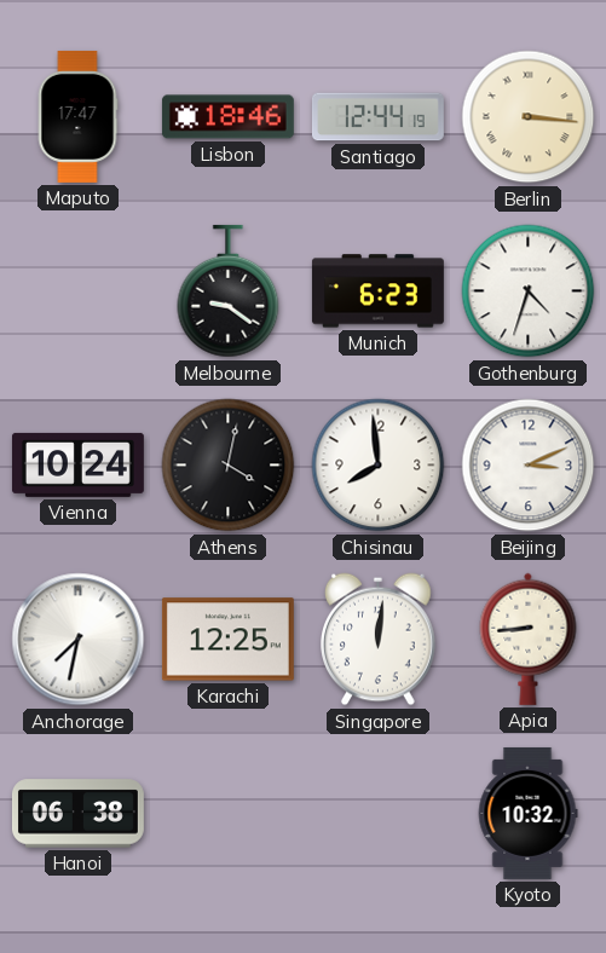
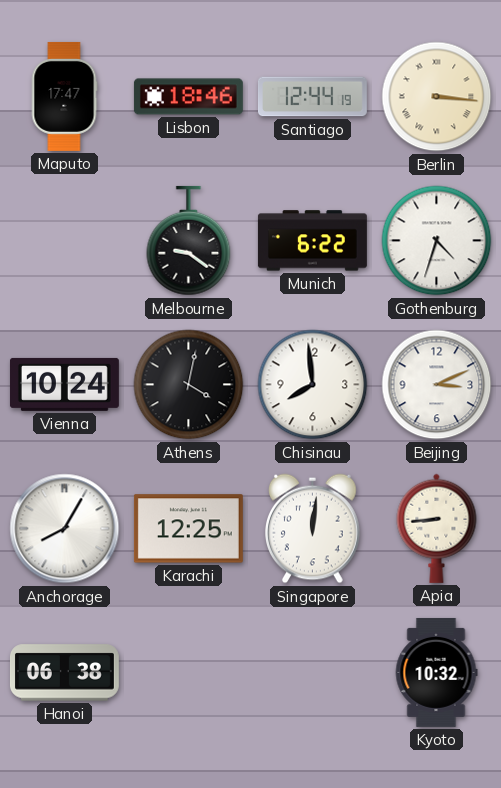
Munich: 6:23 -> 6:22
Anchorage: 7:32 -> 8:05
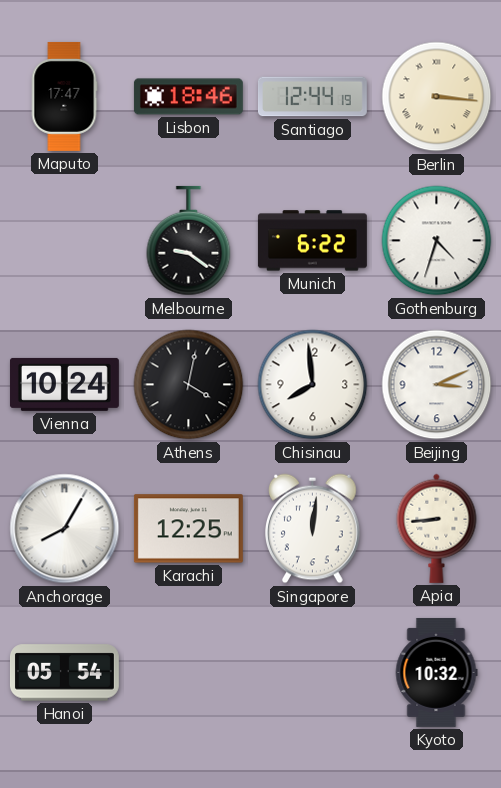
Hanoi: 06:38 -> 05:54
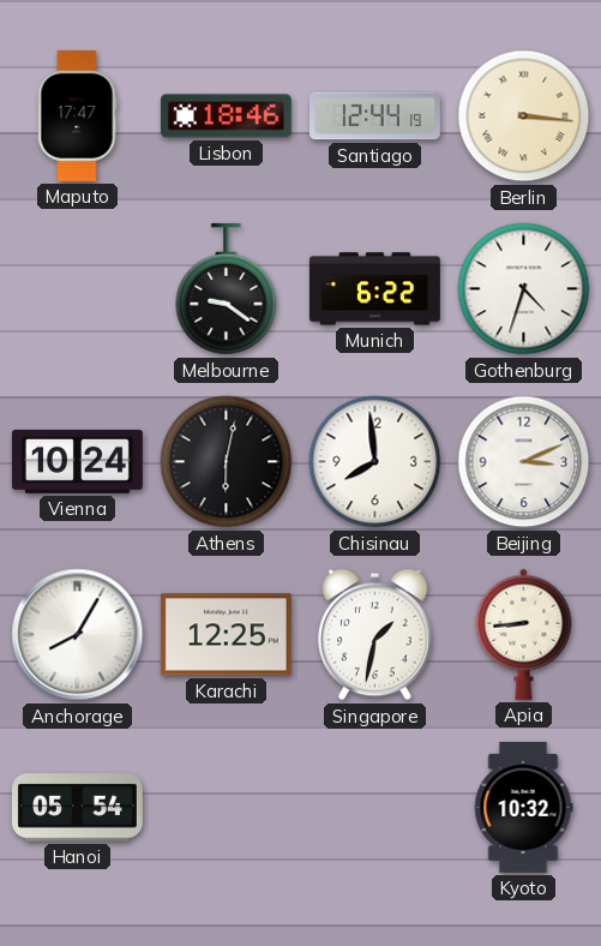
Athens: 4:02 -> 6:02
Singapore: 12:01 -> 1:32
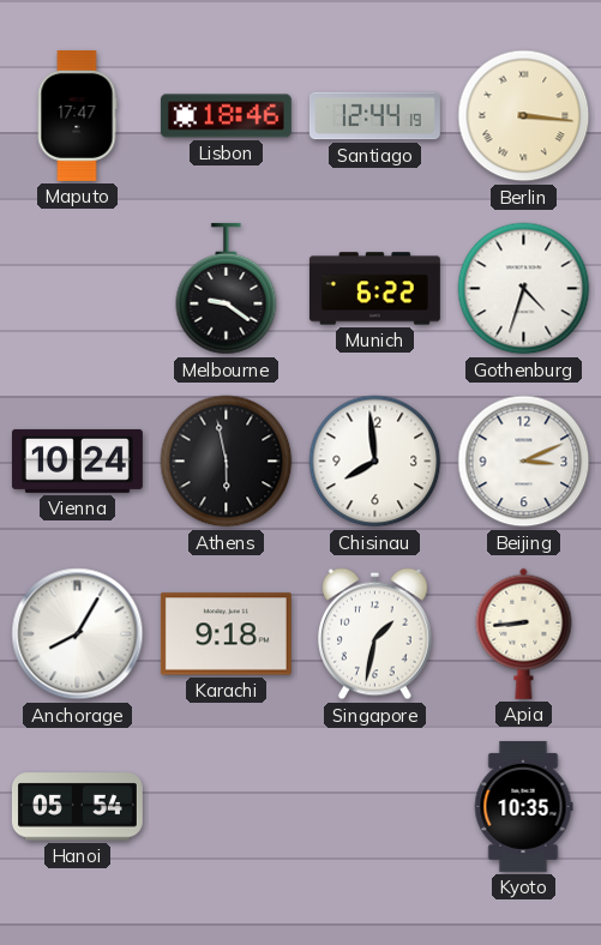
Athens: 6:02 -> 5:58
Karachi: 12:25 -> 9:18
Kyoto: 10:32 -> 10:35
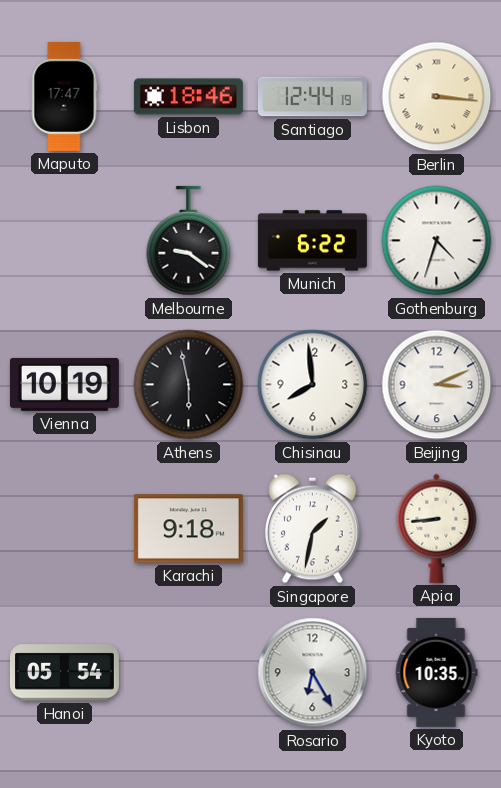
Vienna: 10:24 -> 10:19
Anchorage: 8:05 -> none
Rosario: none -> 6:25
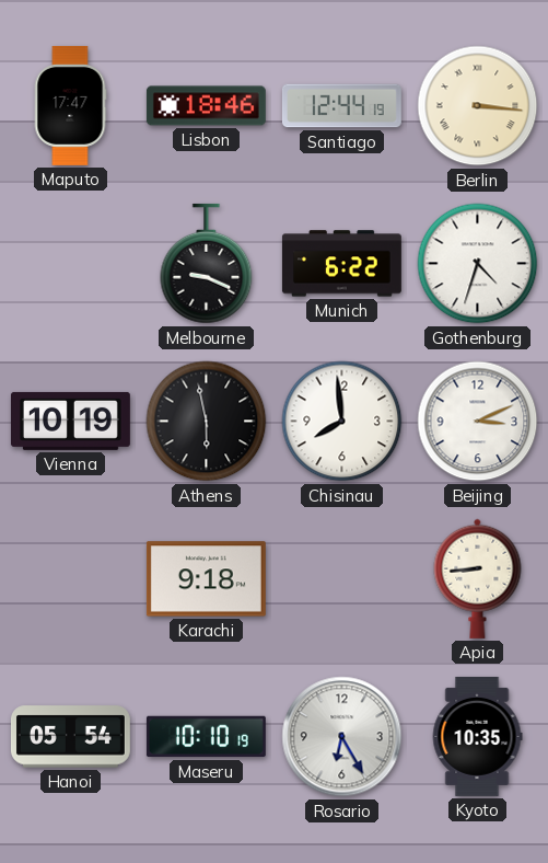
Melbourne: 9:21 -> 9:19
Singapore: 1:32 -> none
Maseru: none -> 10:10
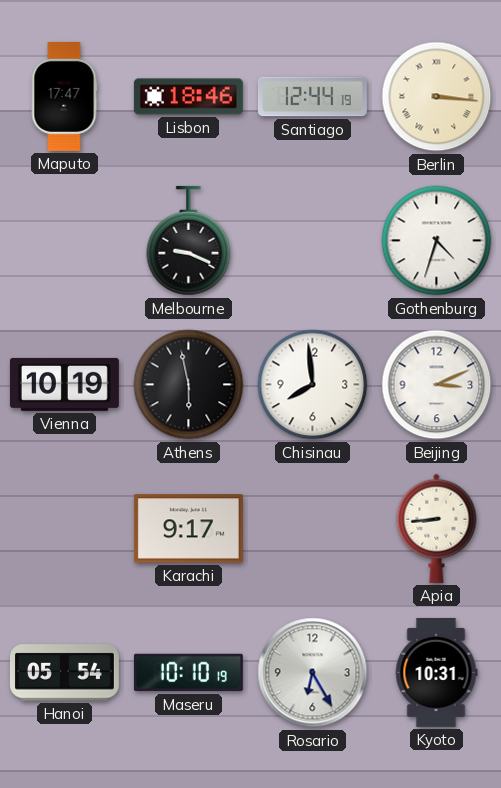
Munich: 6:22 -> none
Karachi: 9:18 -> 9:17
Kyoto: 10:35 -> 10:31
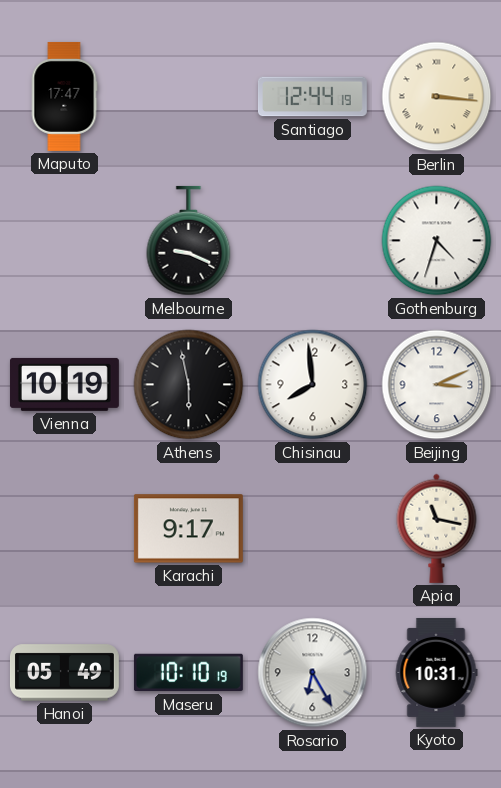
Lisbon: 18:46 -> none
Apia: 8:44 -> 11:17
Hanoi: 05:54 -> 05:49
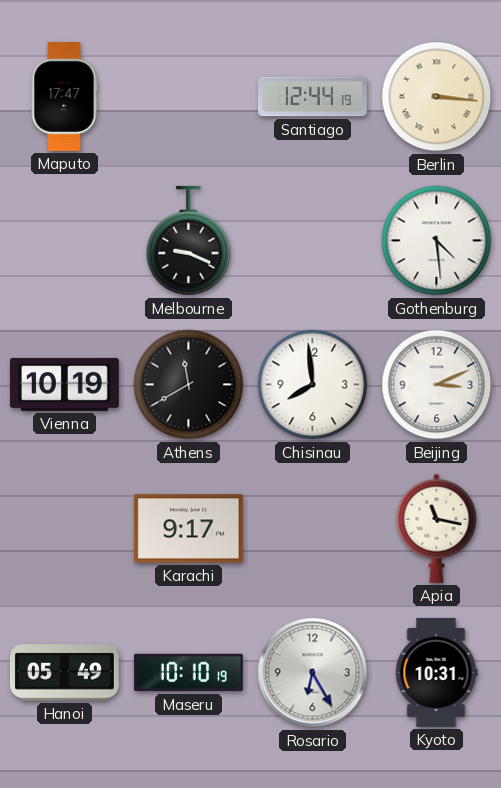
Gothenburg: 4:33 -> 4:29
Athens: 5:58 -> 11:40
